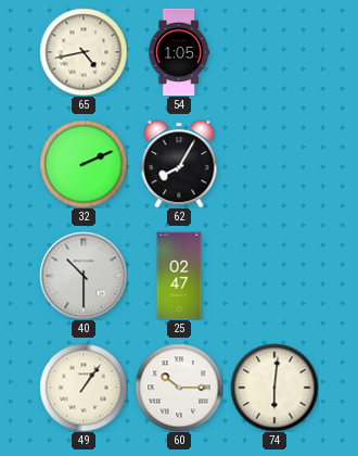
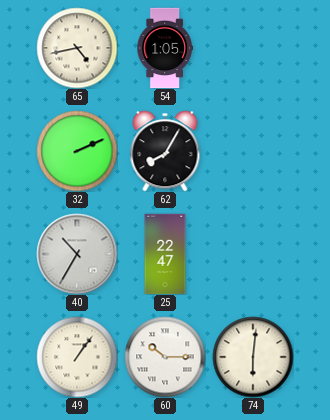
40: 10:30 -> 10:35
25: 02:47 -> 22:47
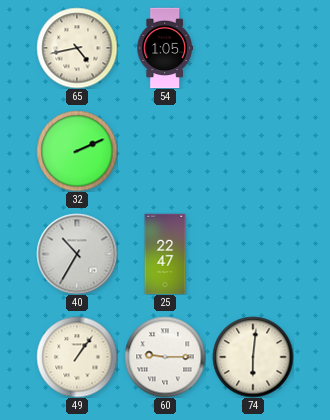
62: 8:05 -> none
60: 10:15 -> 9:15
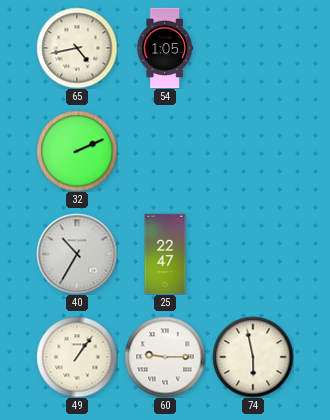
74: 6:01 -> 5:58
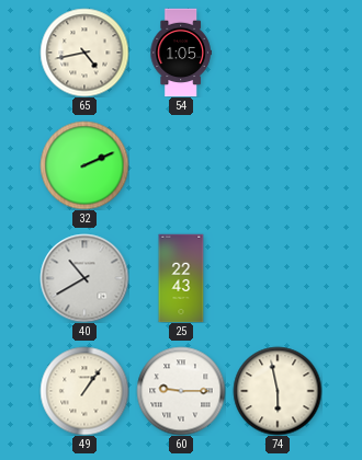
40: 10:35 -> 10:40
25: 22:47 -> 22:43
